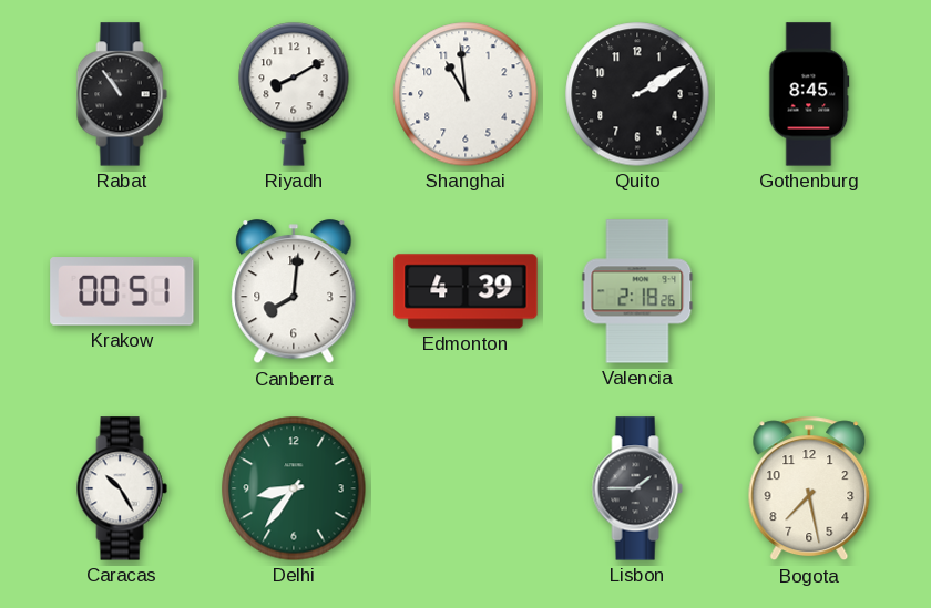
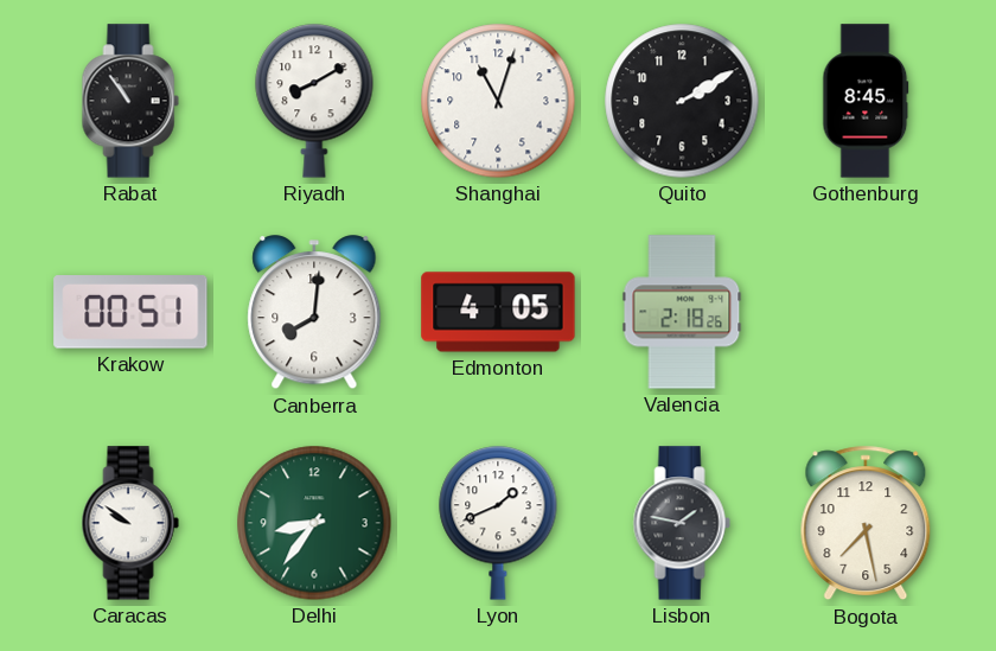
Shanghai: 10:59 -> 11:03
Edmonton: 4:39 -> 4:05
Caracas: 10:25 -> 9:51
Lyon: none -> 1:41
Lisbon: 1:45 -> 1:47
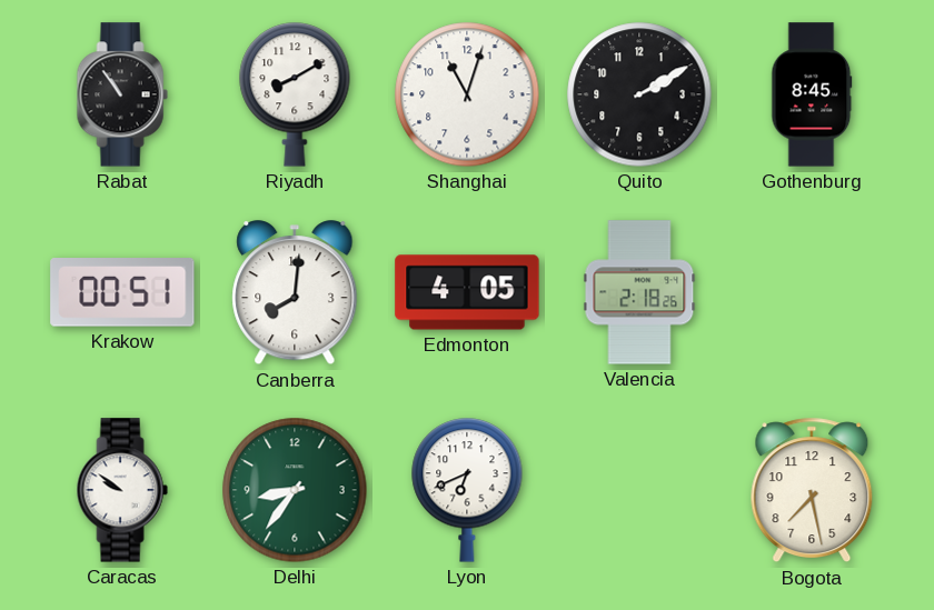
Lyon: 1:41 -> 6:41
Lisbon: 1:47 -> none
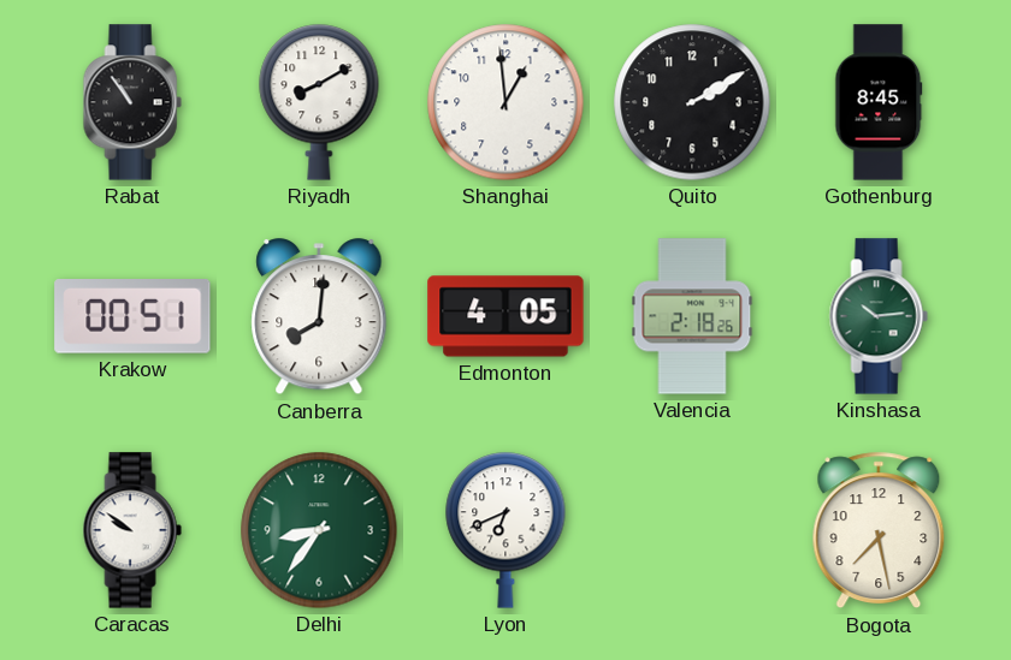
Shanghai: 11:03 -> 12:59
Kinshasa: none -> 10:14
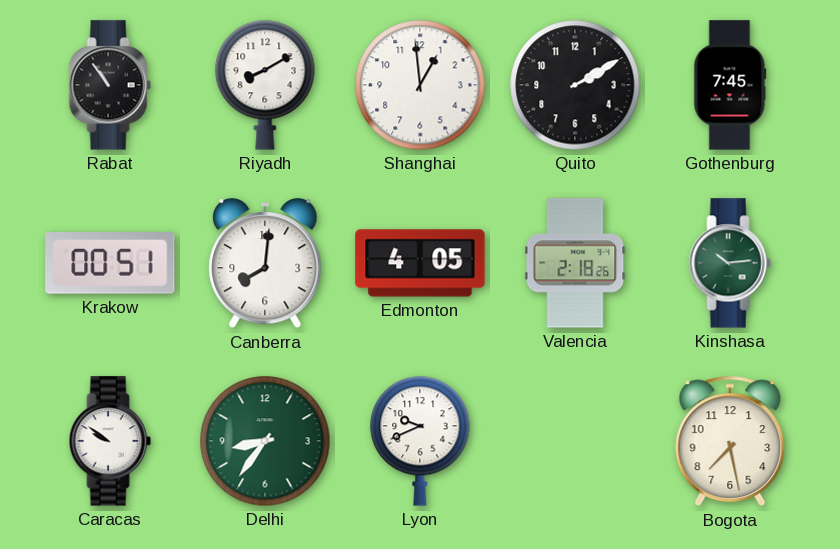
Gothenburg: 8:45 -> 7:45
Lyon: 6:41 -> 9:41
